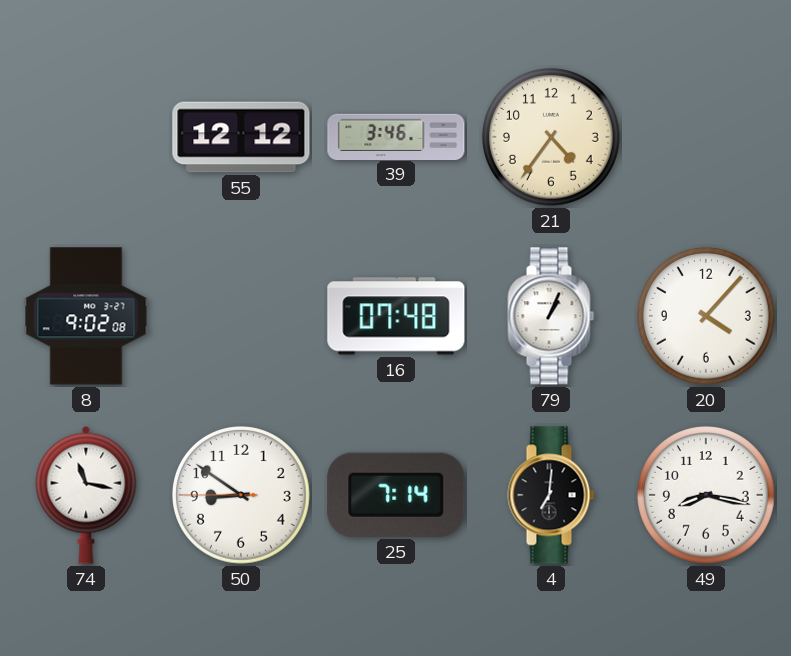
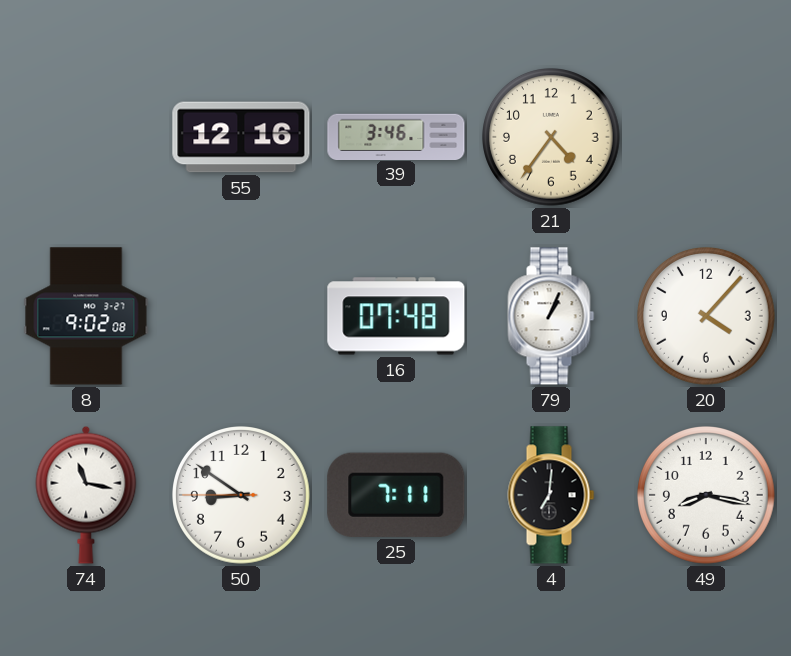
55: 12:12 -> 12:16
25: 7:14 -> 7:11
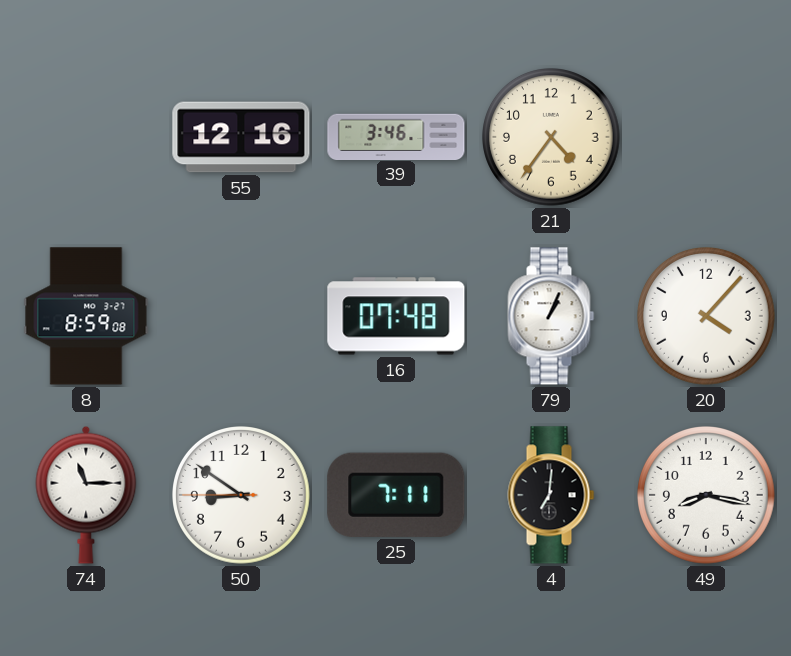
8: 9:02 -> 8:59
74: 11:17 -> 11:15
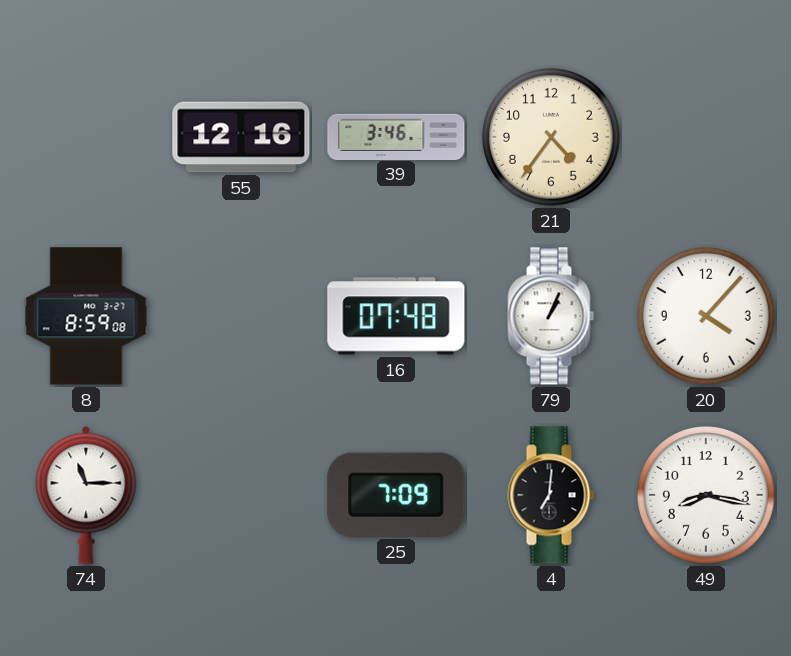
50: 8:50 -> none
25: 7:11 -> 7:09
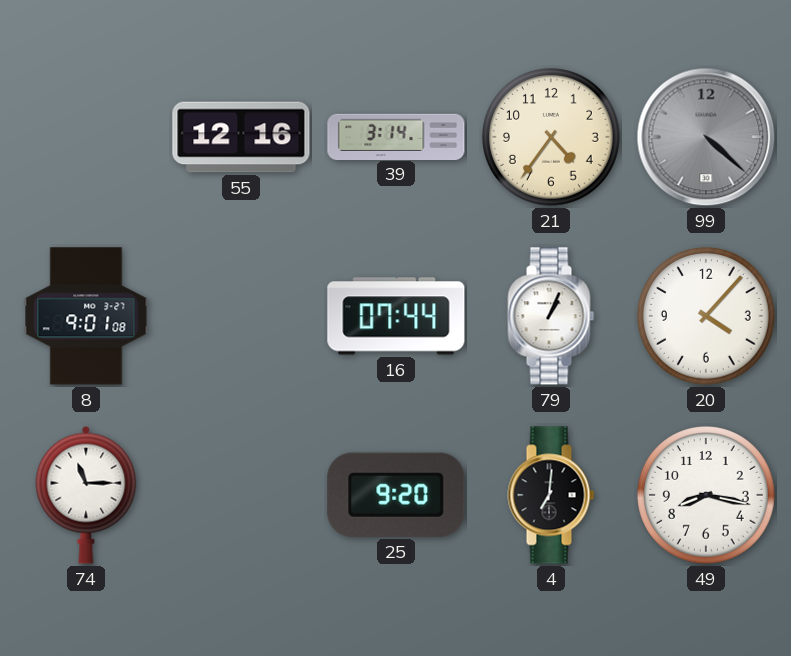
39: 3:46 -> 3:14
99: none -> 4:22
8: 8:59 -> 9:01
16: 07:48 -> 07:44
25: 7:09 -> 9:20
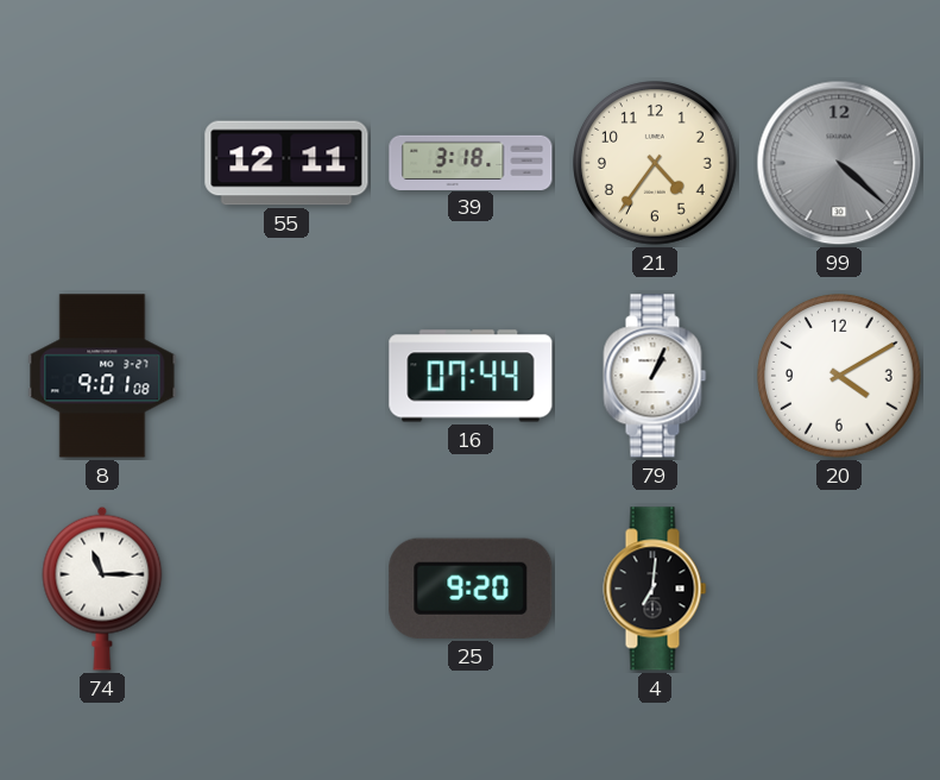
55: 12:16 -> 12:11
39: 3:14 -> 3:18
20: 4:07 -> 4:10
49: 8:17 -> none
